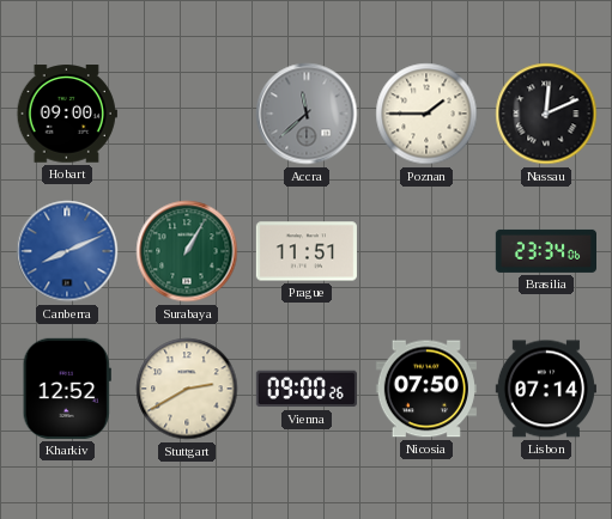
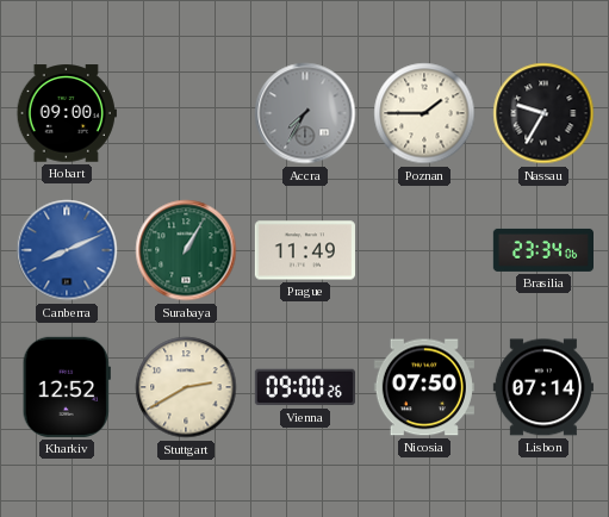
Accra: 11:38 -> 7:35
Nassau: 12:11 -> 9:35
Prague: 11:51 -> 11:49
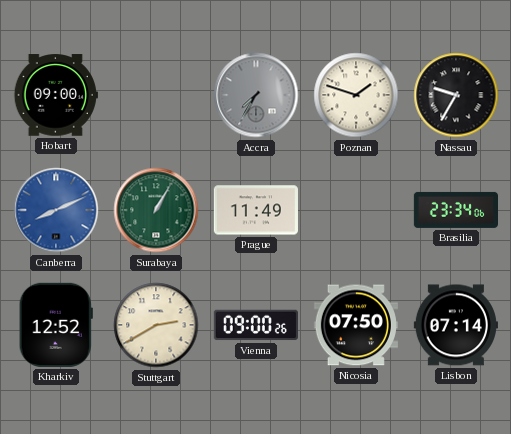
Poznan: 1:45 -> 1:48
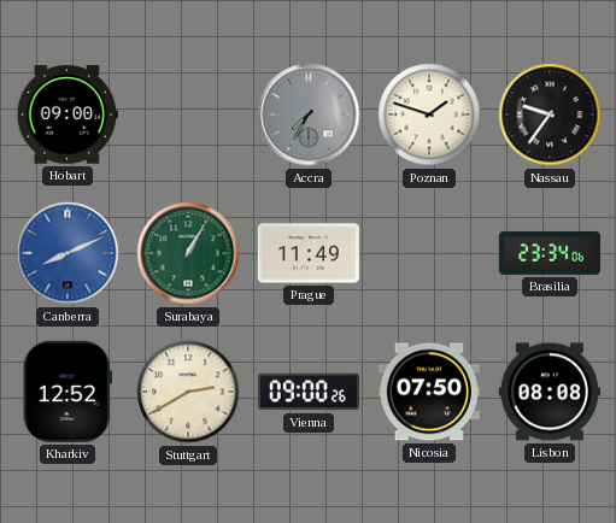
Nassau: 9:35 -> 9:36
Lisbon: 07:14 -> 08:08
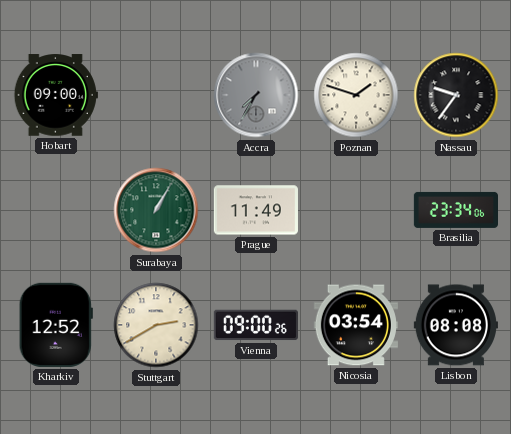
Canberra: 8:11 -> none
Nicosia: 07:50 -> 03:54
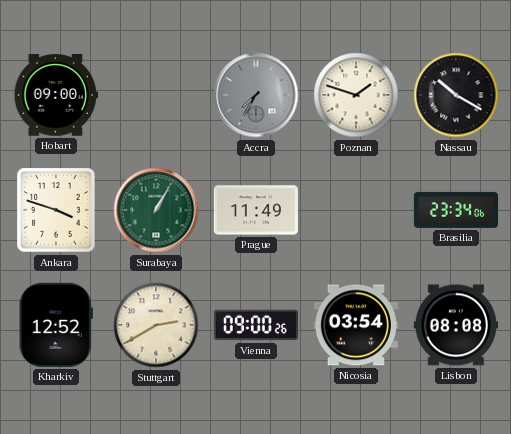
Nassau: 9:36 -> 10:20
Ankara: none -> 3:48
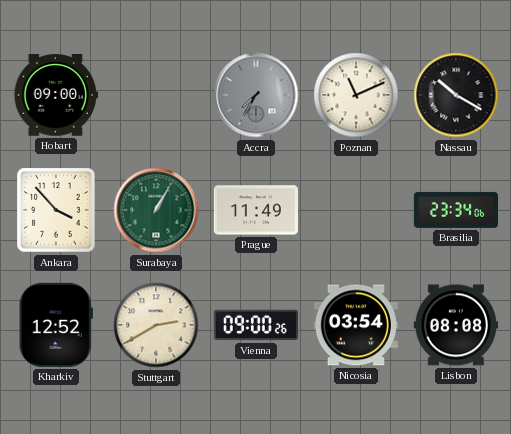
Poznan: 1:48 -> 11:11
Ankara: 3:48 -> 3:53
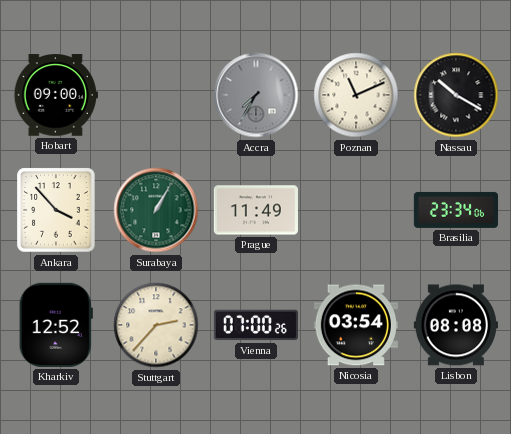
Stuttgart: 2:40 -> 2:37
Vienna: 09:00 -> 07:00
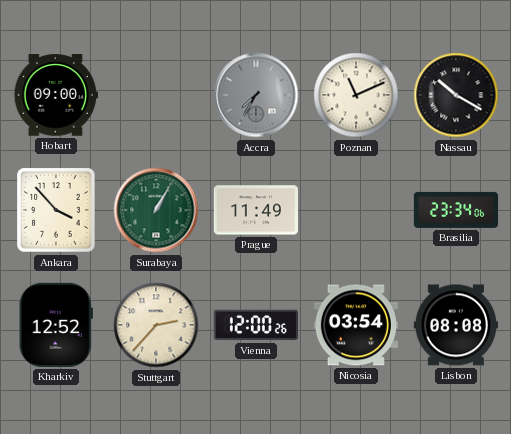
Vienna: 07:00 -> 12:00
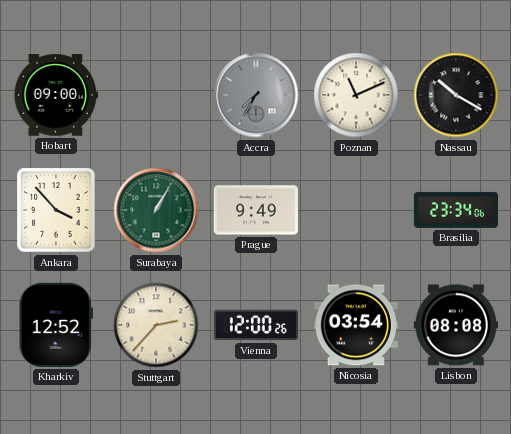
Prague: 11:49 -> 9:49
